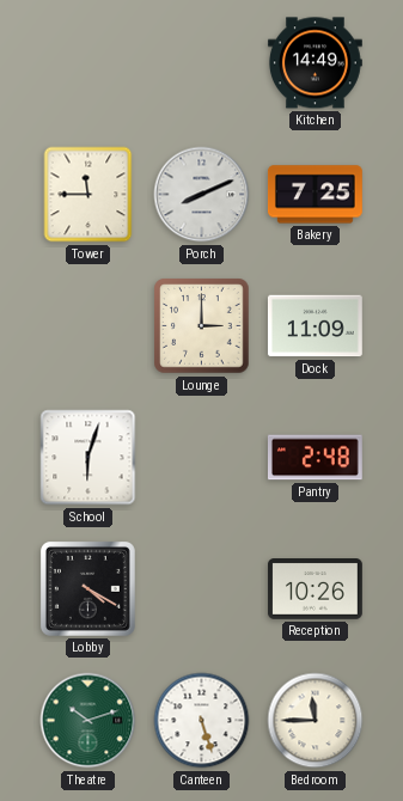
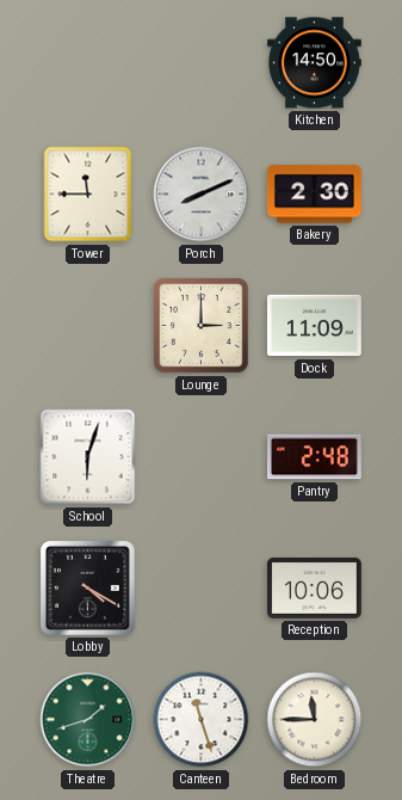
Kitchen: 14:49 -> 14:50
Bakery: 7:25 -> 2:30
Reception: 10:26 -> 10:06
Theatre: 10:12 -> 1:42
Canteen: 5:27 -> 11:27
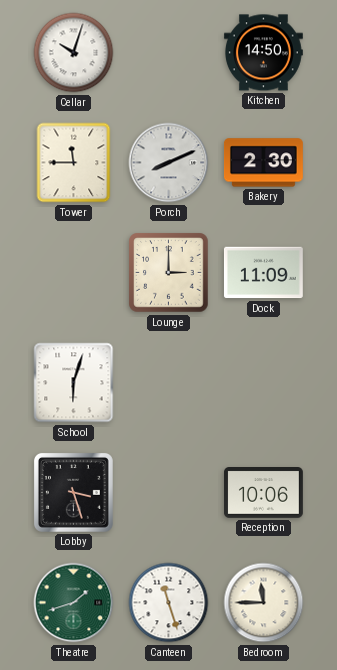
Cellar: none -> 10:03
Pantry: 2:48 -> none
Lobby: 4:20 -> 3:27
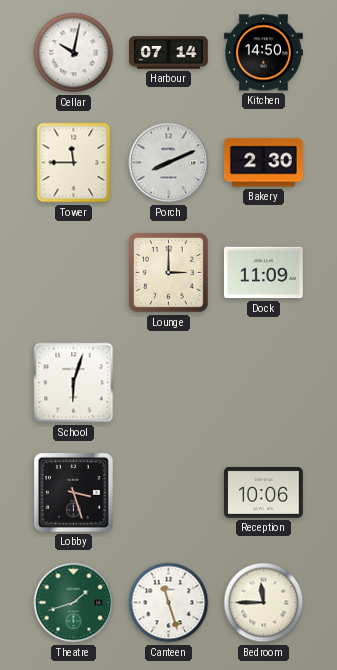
Cellar: 10:03 -> 10:02
Harbour: none -> 07:14
